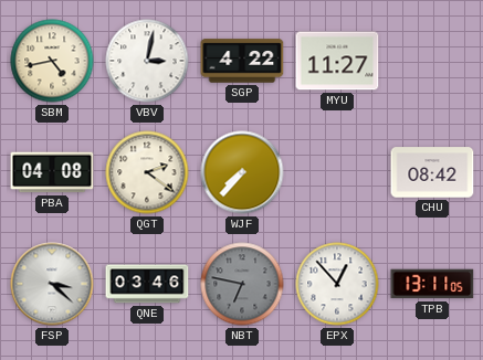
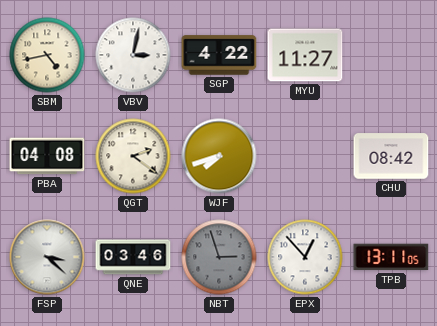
WJF: 7:37 -> 7:42
NBT: 6:47 -> 2:57
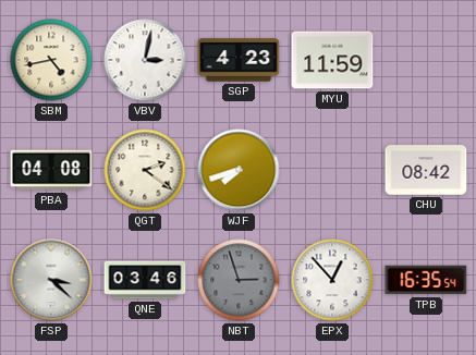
SGP: 4:22 -> 4:23
MYU: 11:27 -> 11:59
TPB: 13:11 -> 16:35
